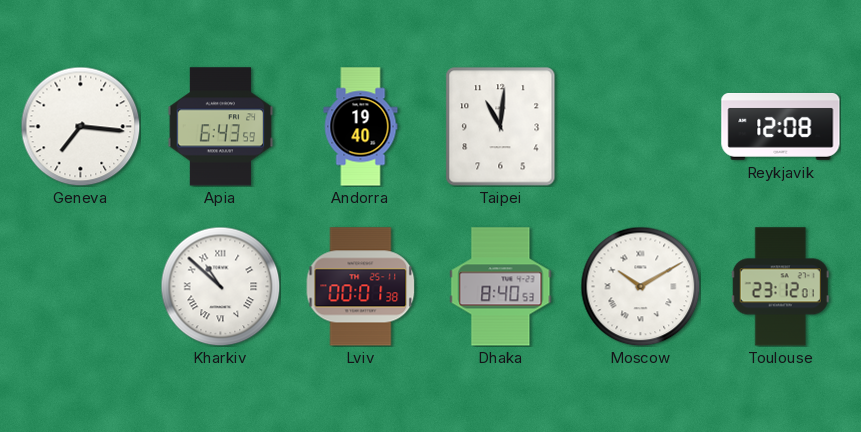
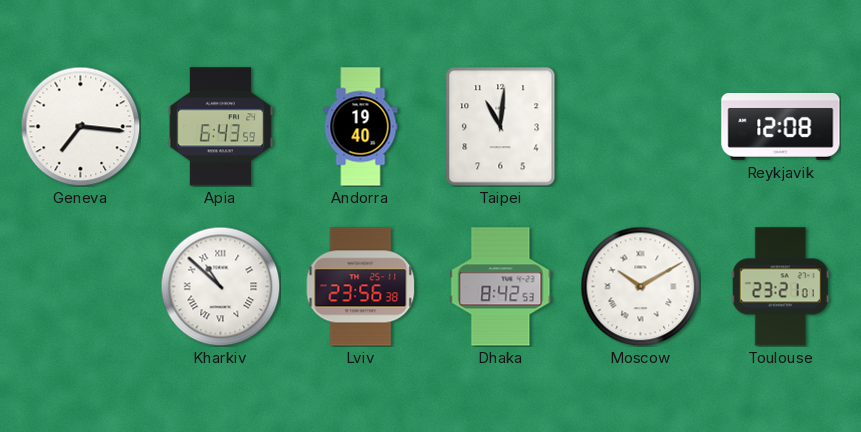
Lviv: 00:01 -> 23:56
Dhaka: 8:40 -> 8:42
Toulouse: 23:12 -> 23:21
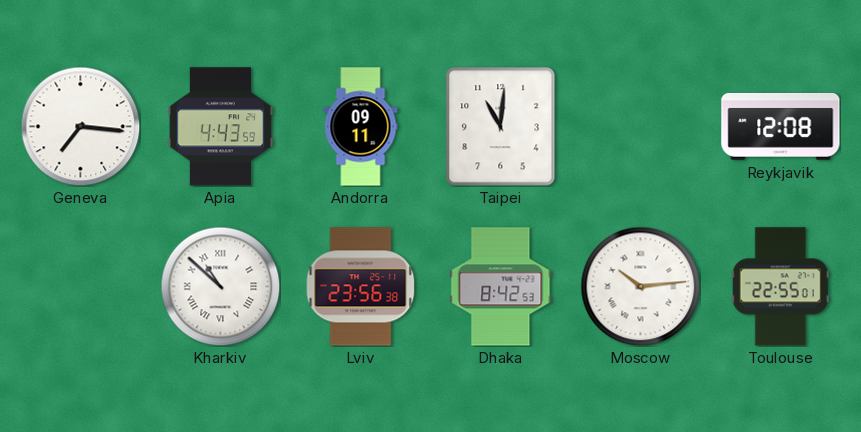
Apia: 6:43 -> 4:43
Andorra: 19:40 -> 09:11
Moscow: 10:10 -> 10:14
Toulouse: 23:21 -> 22:55
